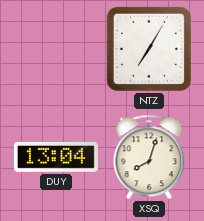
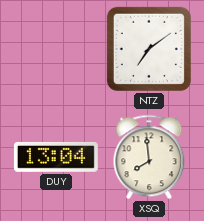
NTZ: 7:05 -> 7:09
XSQ: 8:03 -> 7:59
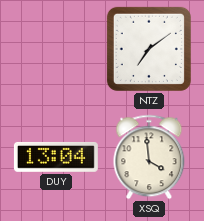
XSQ: 7:59 -> 3:59
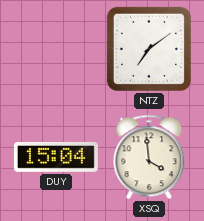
DUY: 13:04 -> 15:04
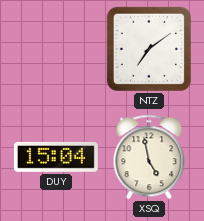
XSQ: 3:59 -> 4:58
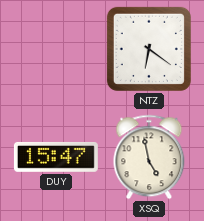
NTZ: 7:09 -> 6:21
DUY: 15:04 -> 15:47
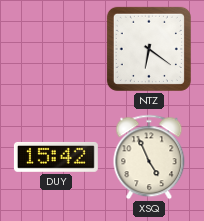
DUY: 15:47 -> 15:42
XSQ: 4:58 -> 4:56
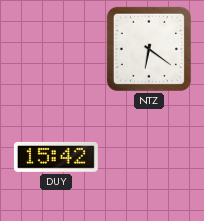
XSQ: 4:56 -> none
